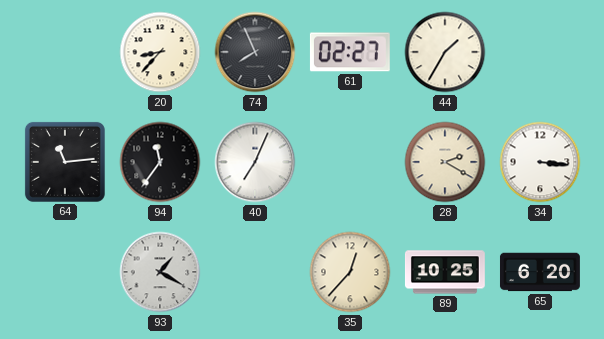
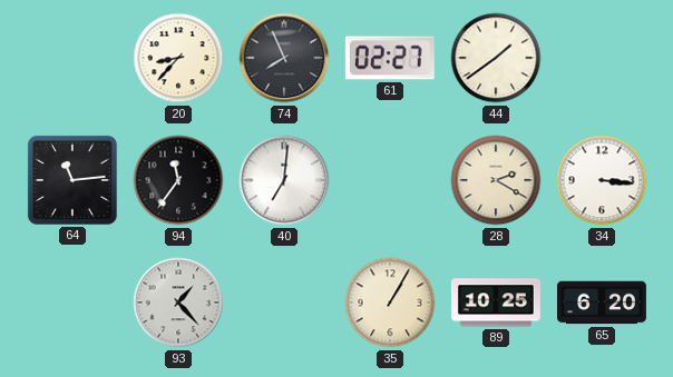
44: 1:35 -> 1:39
40: 7:04 -> 7:01
93: 1:20 -> 1:23
35: 12:37 -> 1:05
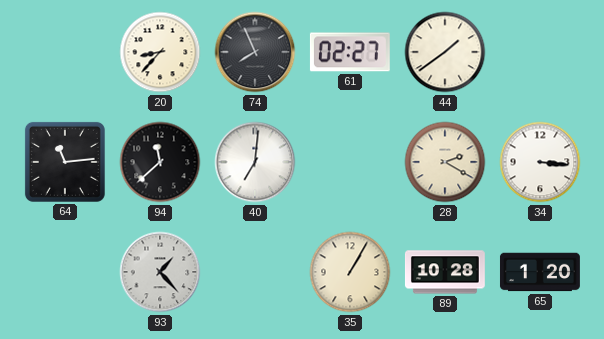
94: 11:36 -> 11:38
89: 10:25 -> 10:28
65: 6:20 -> 1:20
